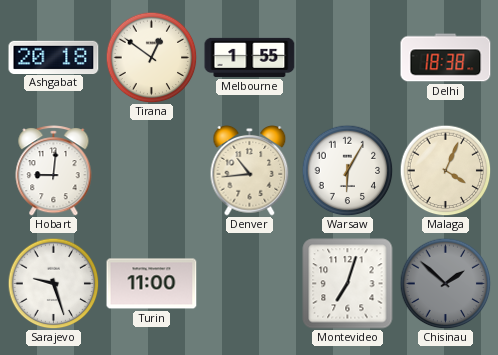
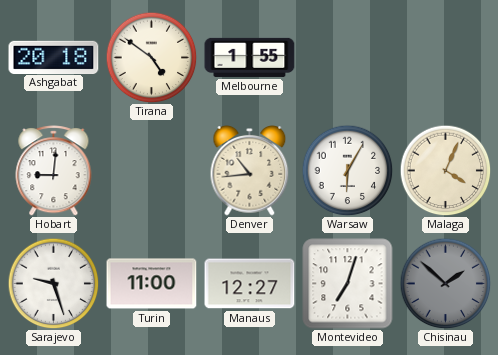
Tirana: 12:51 -> 4:51
Delhi: 18:38 -> none
Manaus: none -> 12:27
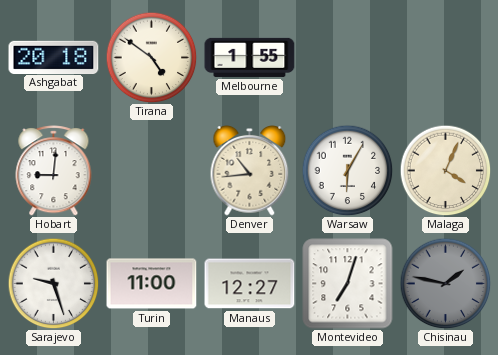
Chisinau: 1:52 -> 1:47
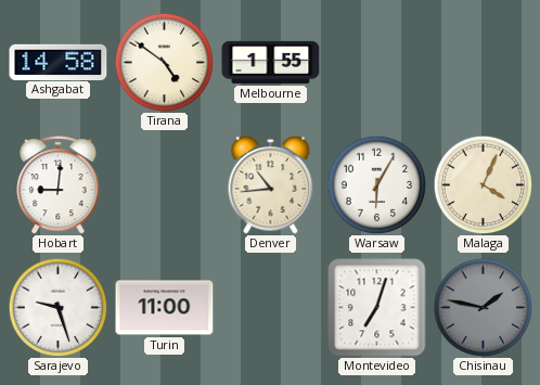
Ashgabat: 20:18 -> 14:58
Manaus: 12:27 -> none
